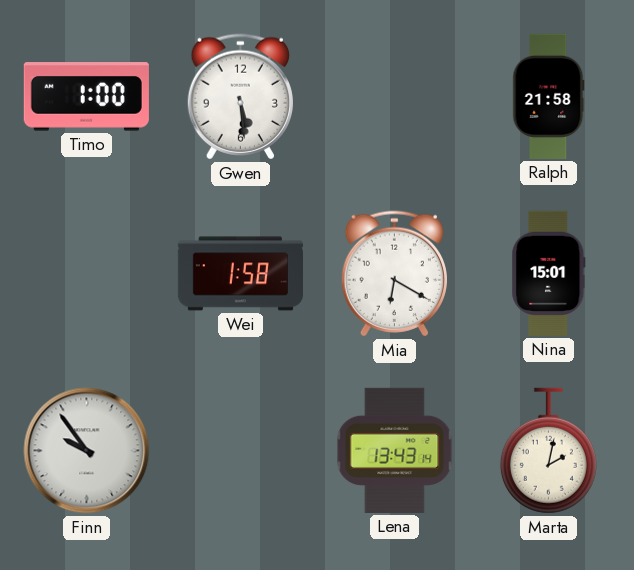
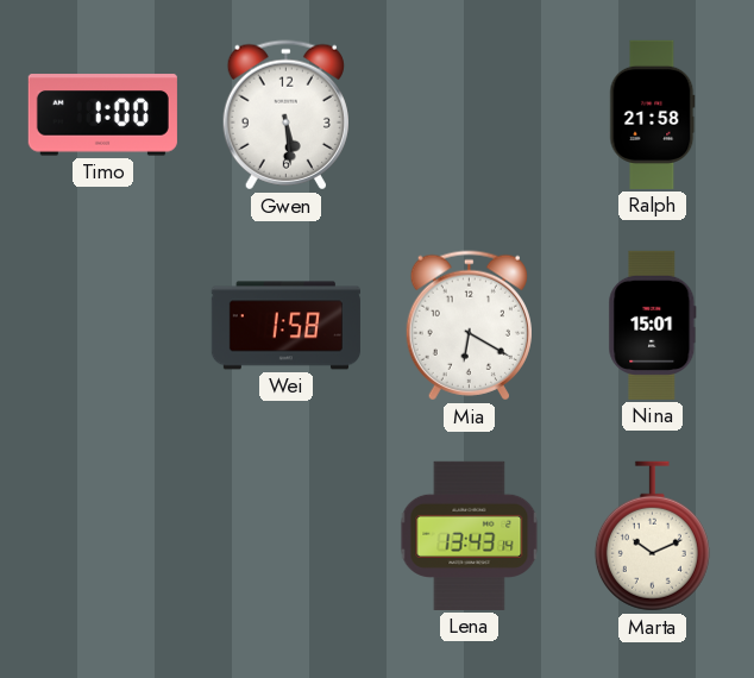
Finn: 9:54 -> none
Marta: 2:02 -> 10:11
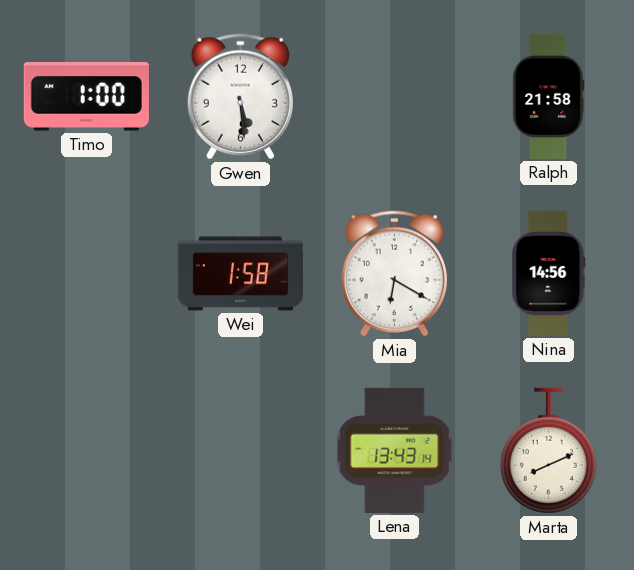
Nina: 15:01 -> 14:56
Marta: 10:11 -> 8:11
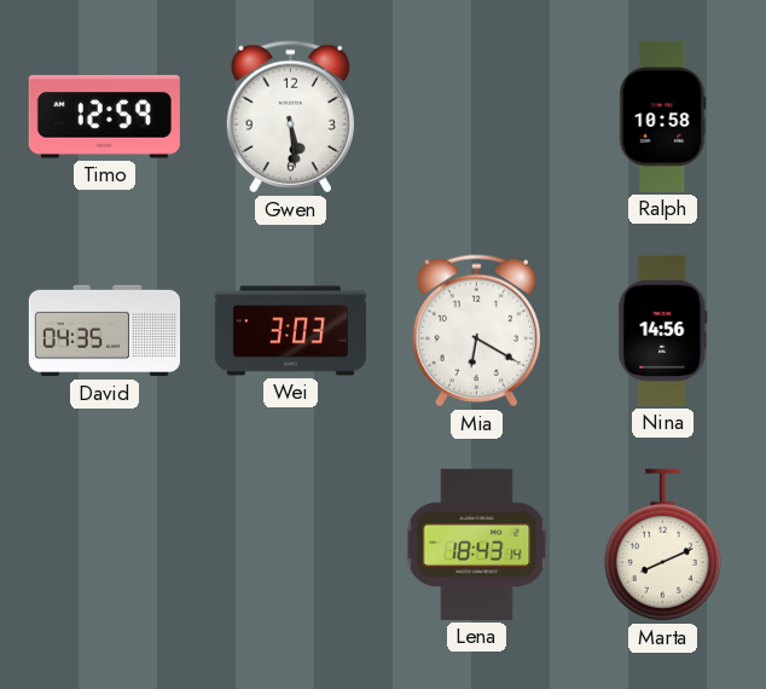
Timo: 1:00 -> 12:59
Ralph: 21:58 -> 10:58
David: none -> 04:35
Wei: 1:58 -> 3:03
Lena: 13:43 -> 18:43
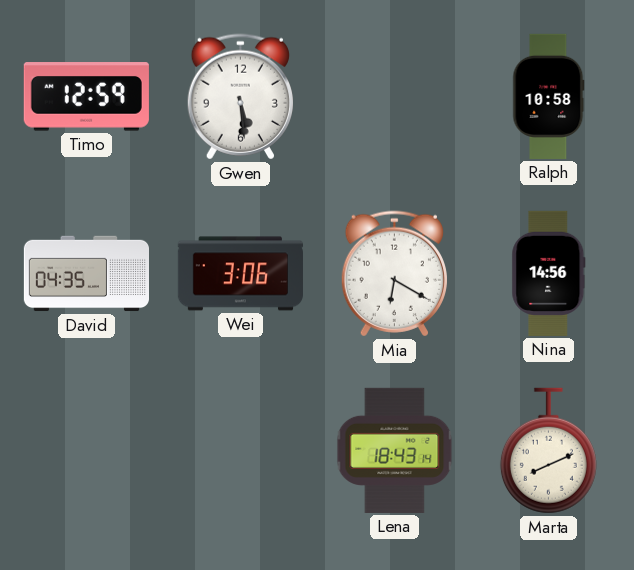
Wei: 3:03 -> 3:06
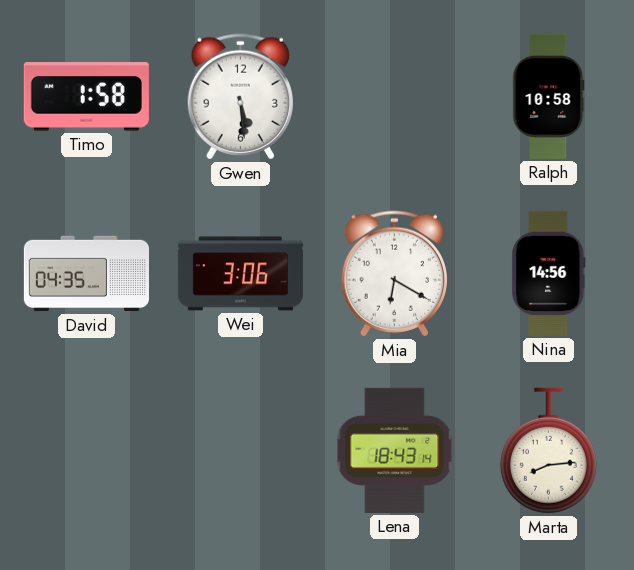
Timo: 12:59 -> 1:58
Marta: 8:11 -> 8:14
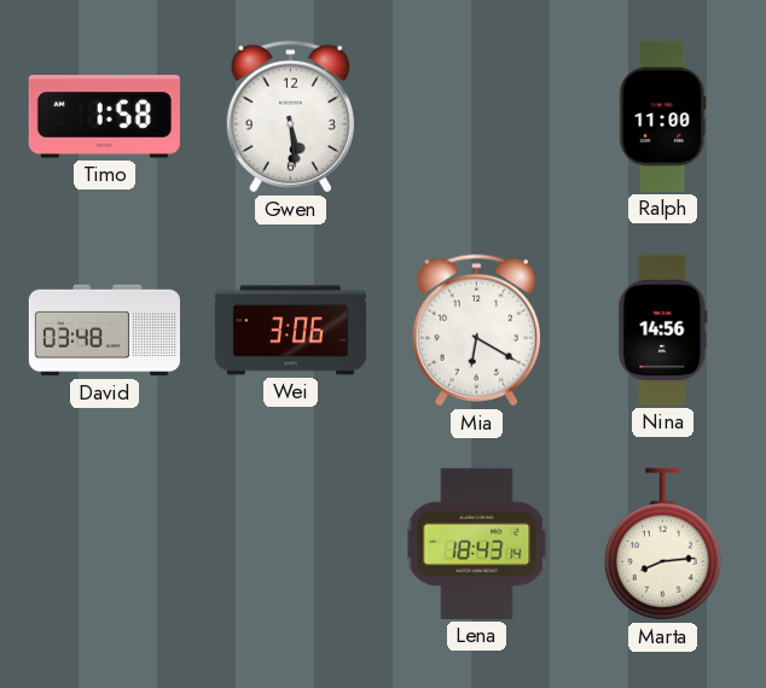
Ralph: 10:58 -> 11:00
David: 04:35 -> 03:48
